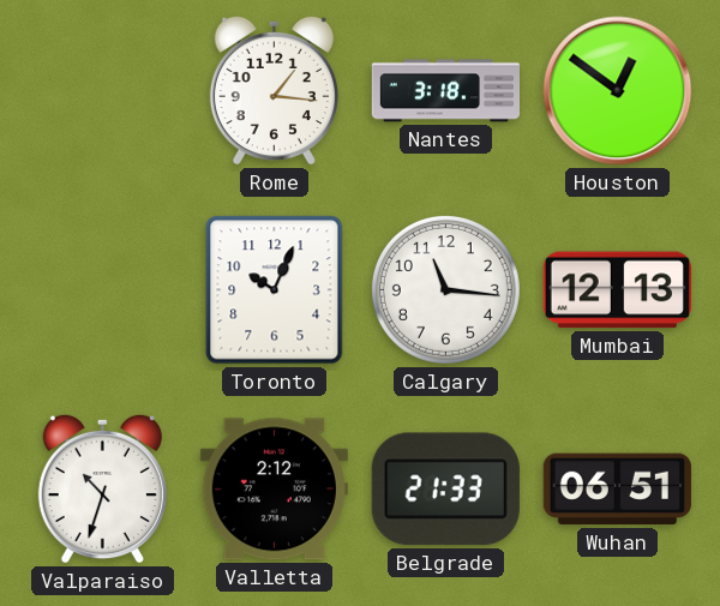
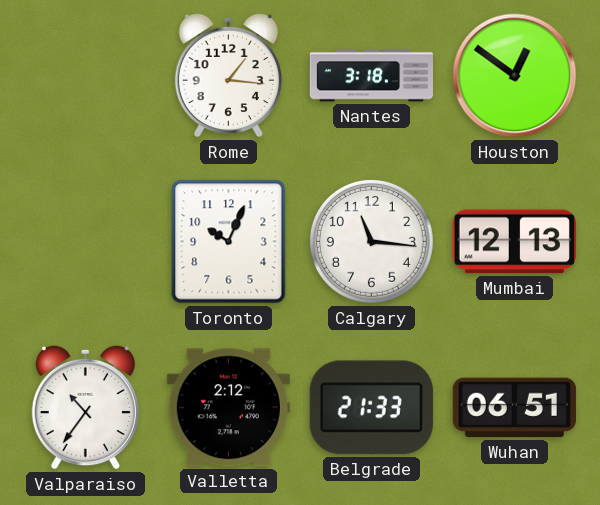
Valparaiso: 10:33 -> 10:36
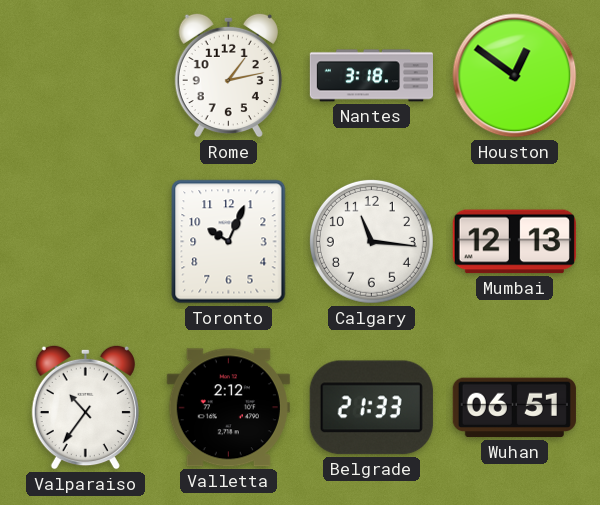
Rome: 1:16 -> 1:13
